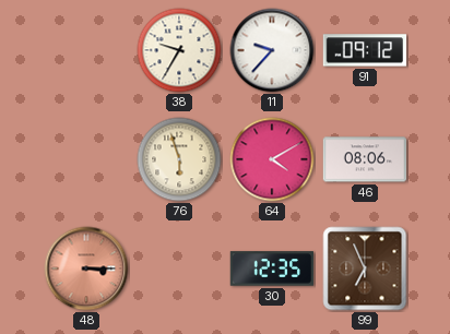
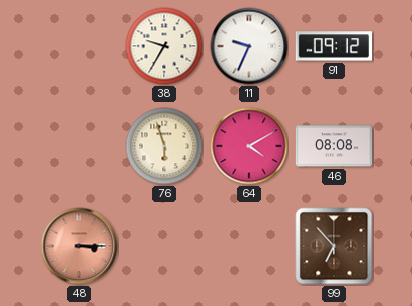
11: 9:37 -> 9:34
46: 08:06 -> 08:08
30: 12:35 -> none
99: 6:56 -> 6:53
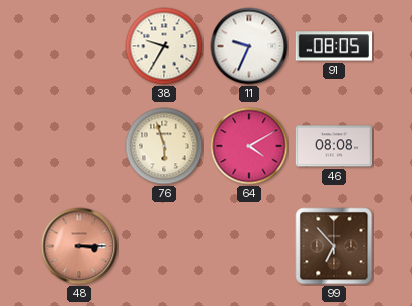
91: 09:12 -> 08:05
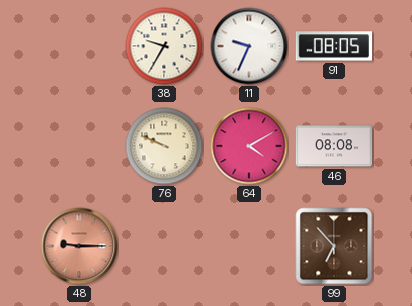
76: 5:57 -> 9:49
48: 3:15 -> 9:15
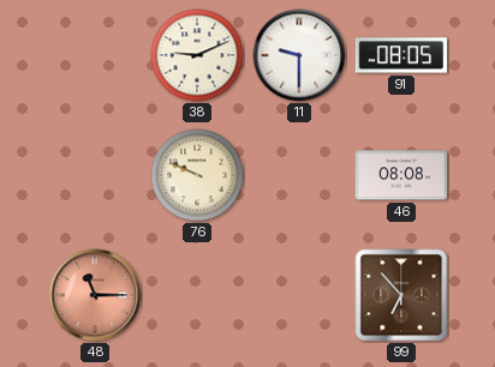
38: 9:35 -> 9:11
11: 9:34 -> 9:30
64: 4:10 -> none
48: 9:15 -> 11:15
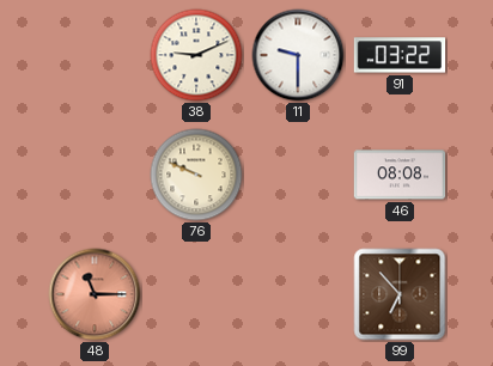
91: 08:05 -> 03:22
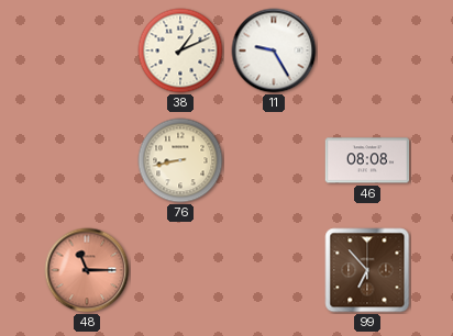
38: 9:11 -> 1:11
11: 9:30 -> 9:25
91: 03:22 -> none
76: 9:49 -> 8:43
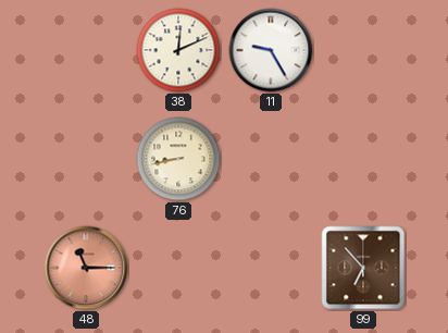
38: 1:11 -> 12:11
46: 08:08 -> none
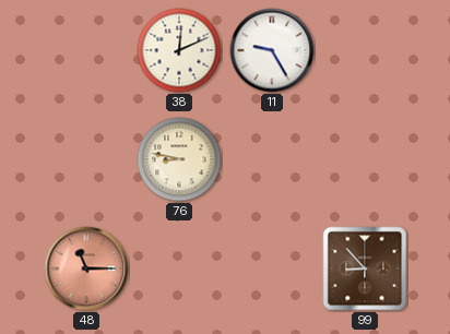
76: 8:43 -> 8:47
99: 6:53 -> 8:53
